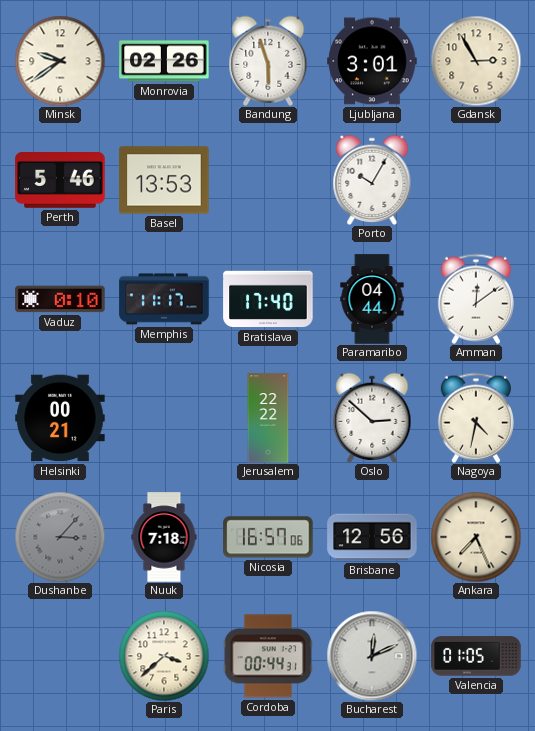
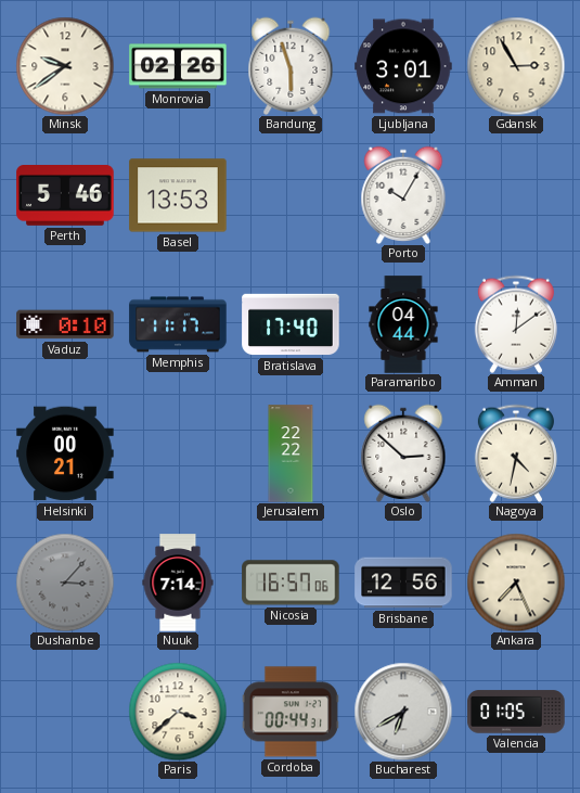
Nuuk: 7:18 -> 7:14
Bucharest: 12:11 -> 6:40
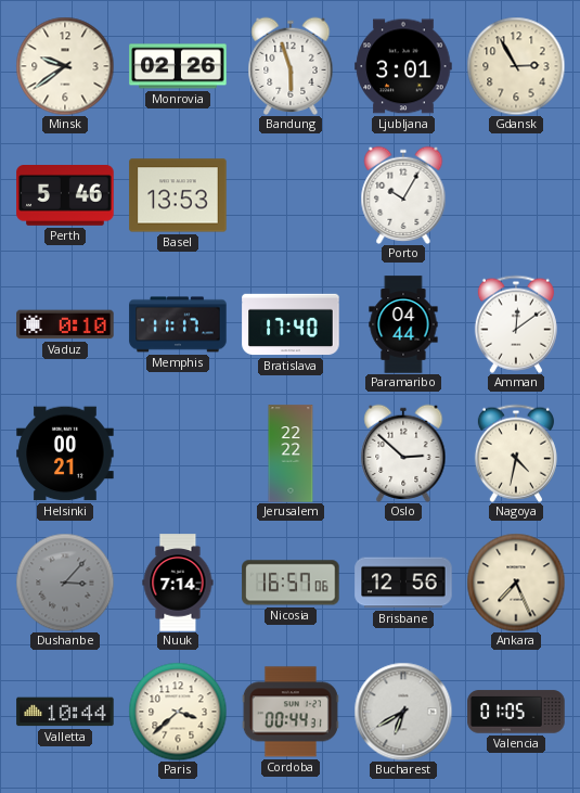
Valletta: none -> 10:44
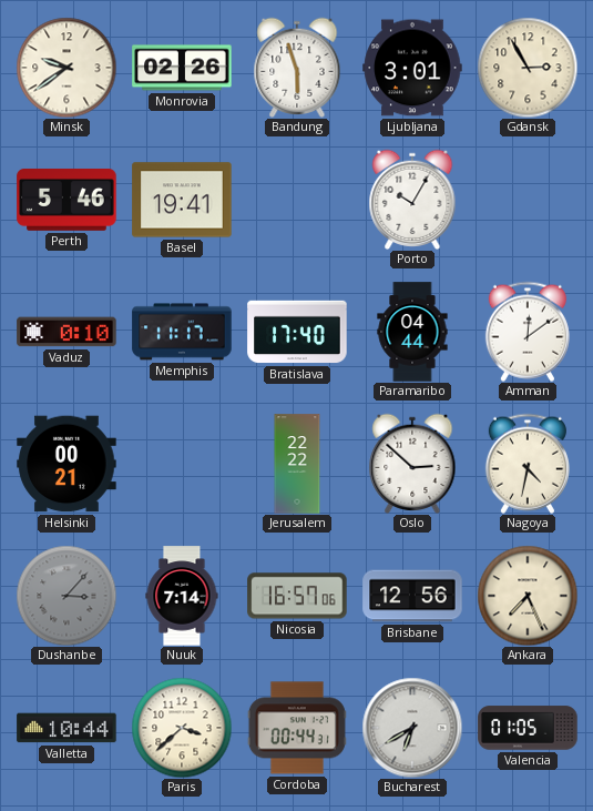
Basel: 13:53 -> 19:41
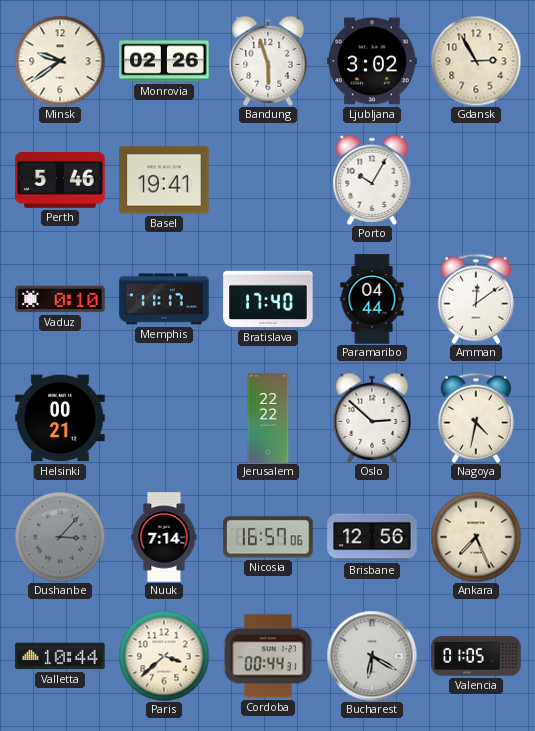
Ljubljana: 3:01 -> 3:02
Bucharest: 6:40 -> 6:20
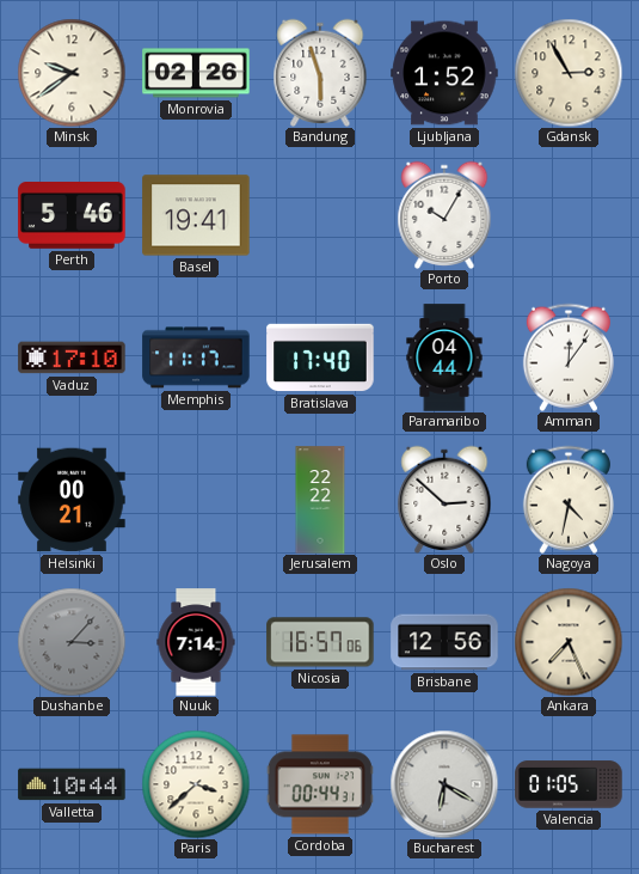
Ljubljana: 3:02 -> 1:52
Vaduz: 0:10 -> 17:10
Amman: 12:09 -> 12:06
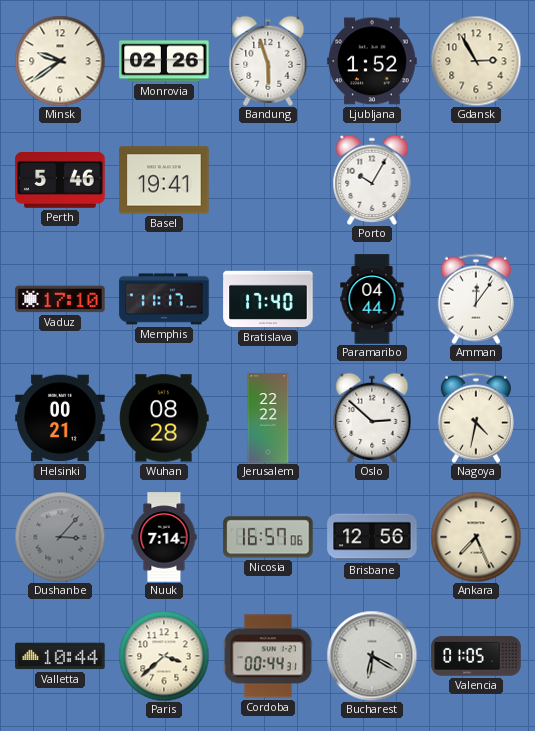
Wuhan: none -> 08:28
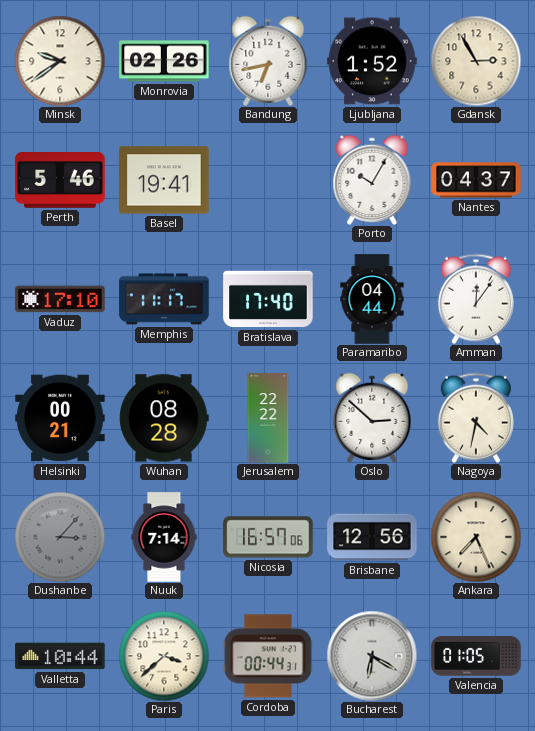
Bandung: 5:57 -> 6:43
Nantes: none -> 04:37
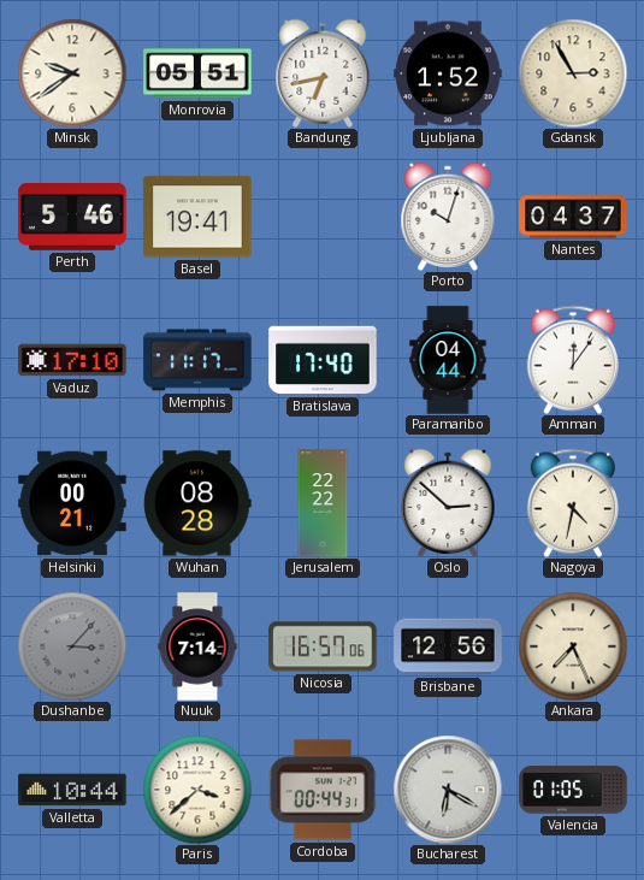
Monrovia: 02:26 -> 05:51
Porto: 10:05 -> 10:03
